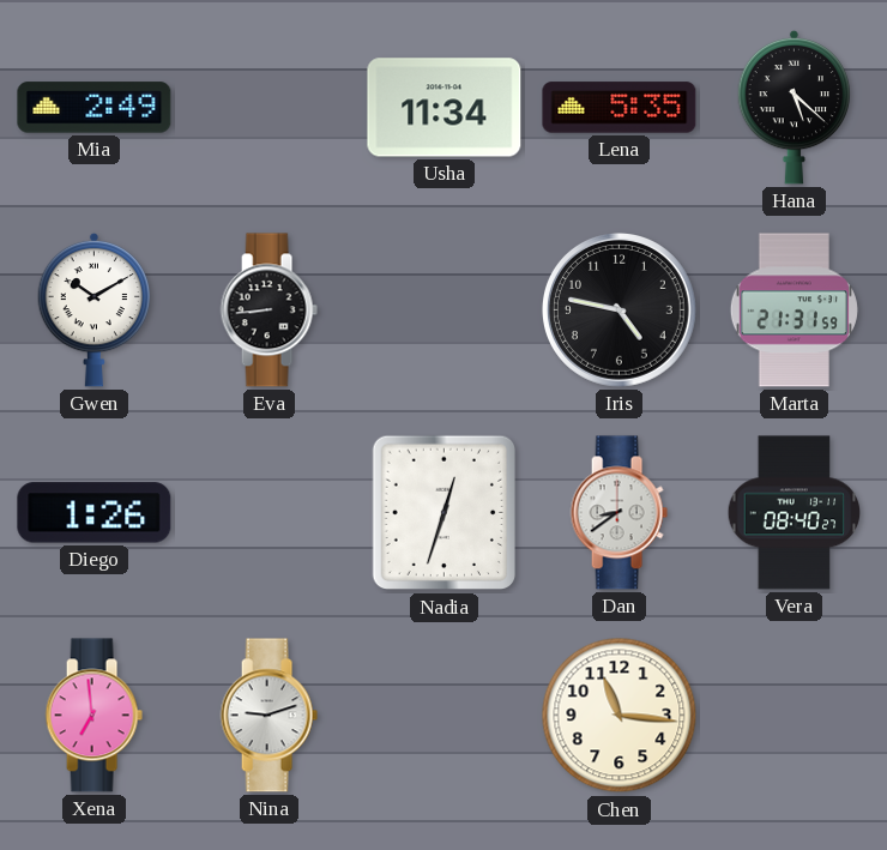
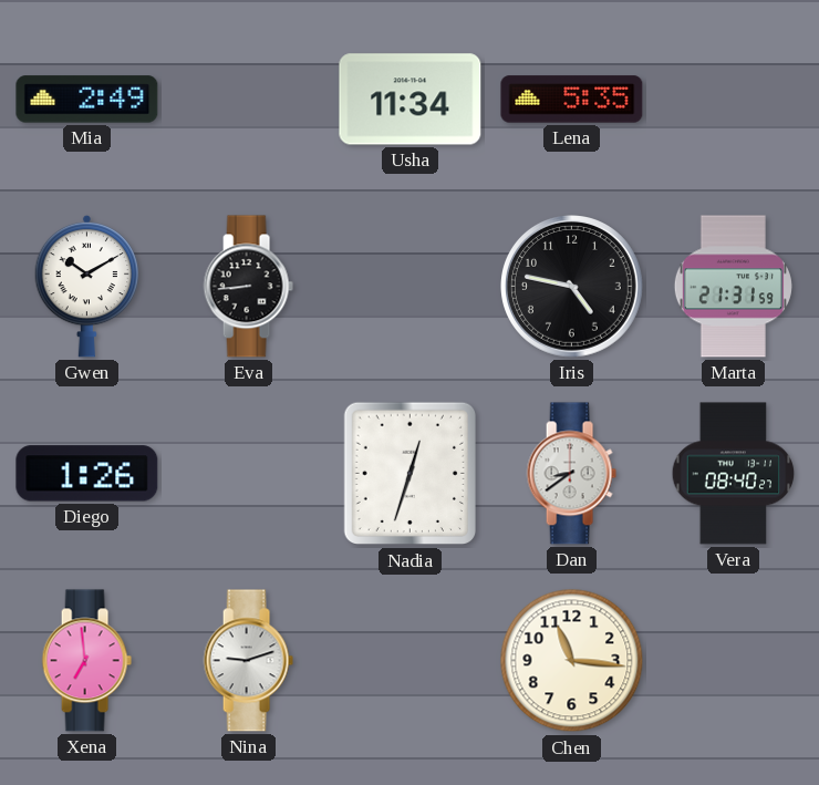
Hana: 5:22 -> none
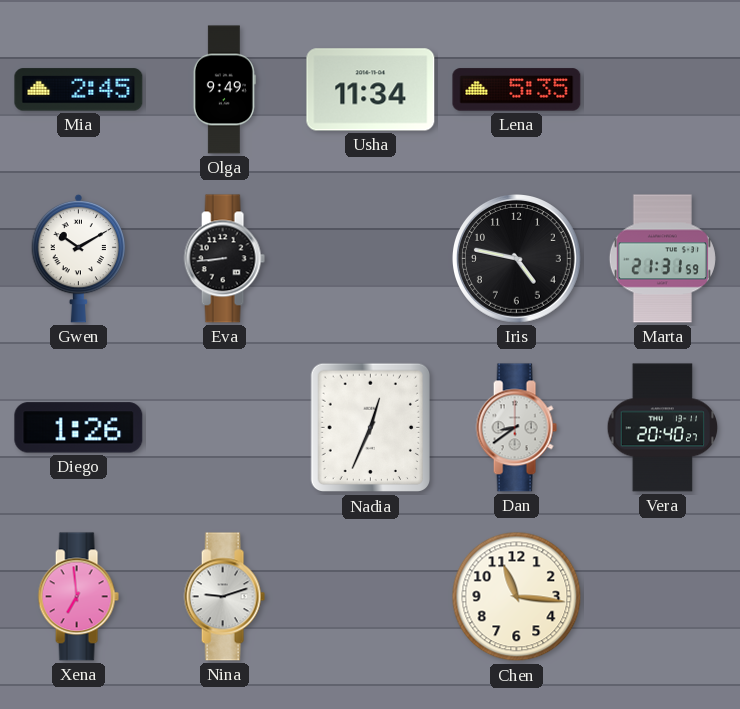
Mia: 2:49 -> 2:45
Olga: none -> 9:49
Nadia: 12:33 -> 12:34
Vera: 08:40 -> 20:40
